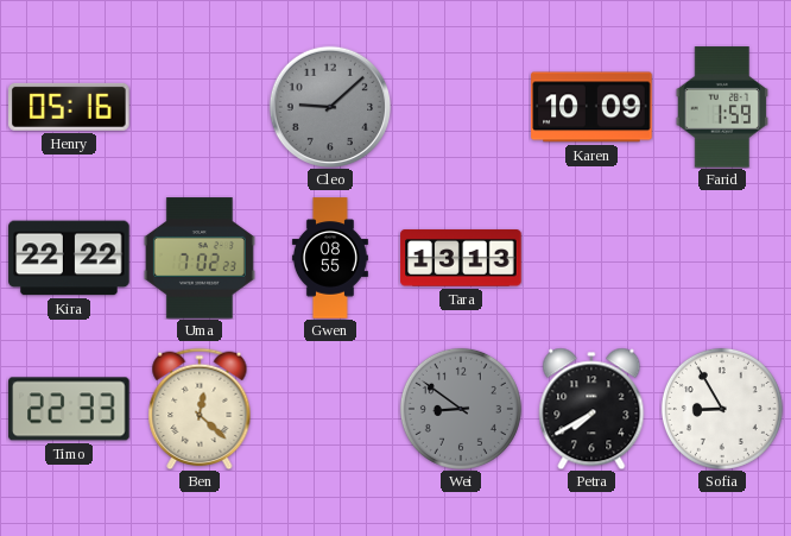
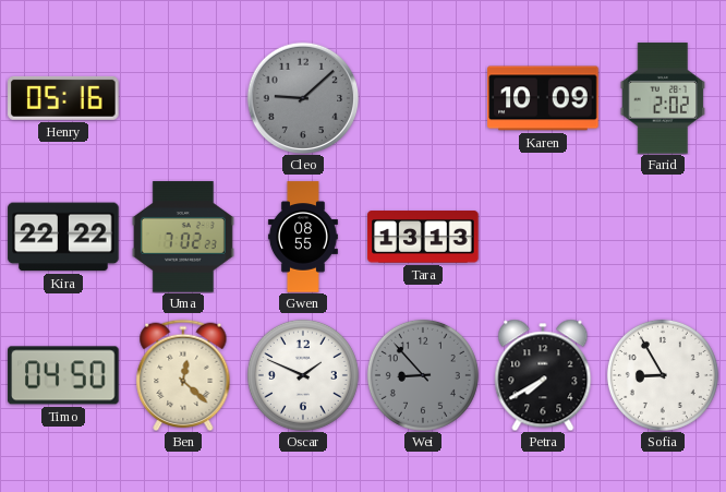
Farid: 1:59 -> 2:02
Timo: 22:33 -> 04:50
Oscar: none -> 1:49
Wei: 8:51 -> 8:53
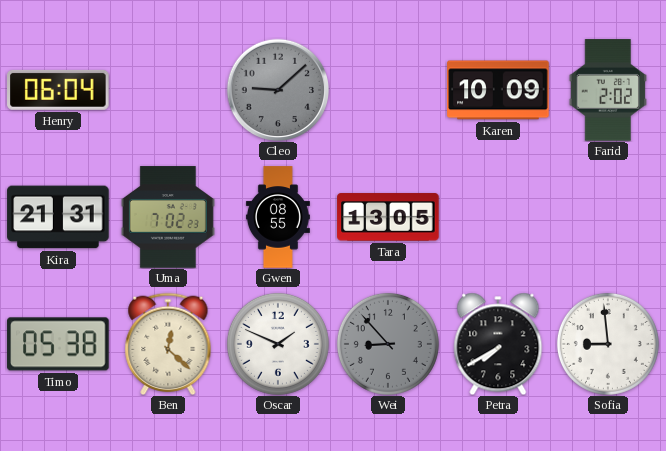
Henry: 05:16 -> 06:04
Kira: 22:22 -> 21:31
Tara: 13:13 -> 13:05
Timo: 04:50 -> 05:38
Sofia: 8:55 -> 8:59
